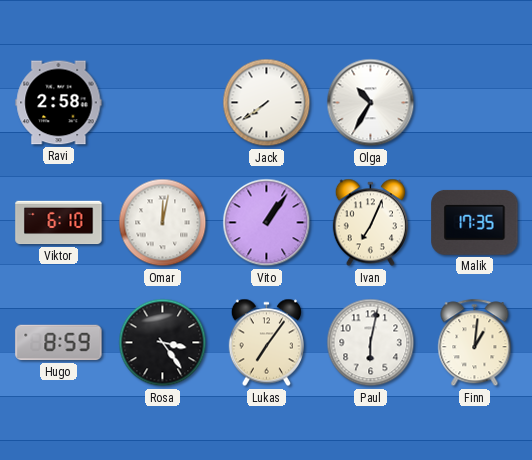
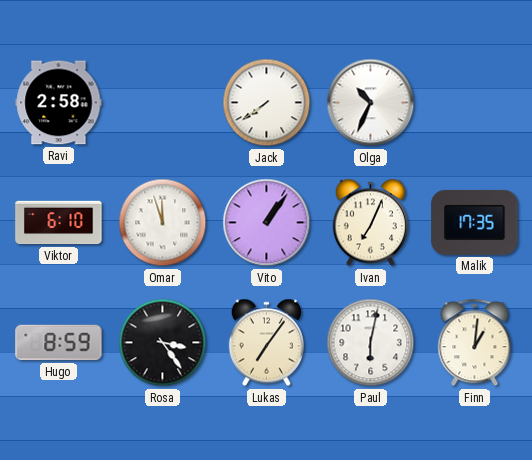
Olga: 10:35 -> 10:34
Omar: 12:02 -> 11:57
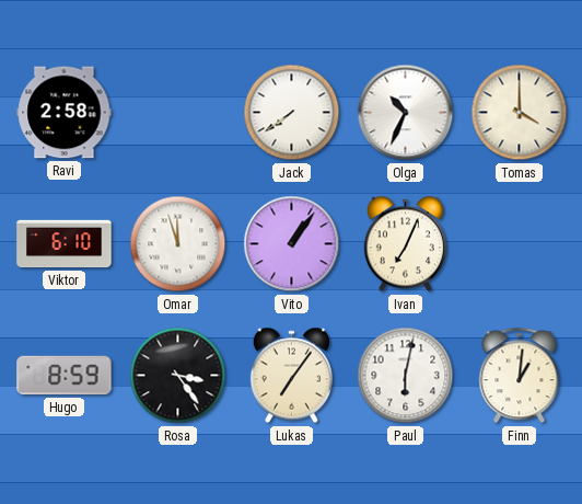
Tomas: none -> 4:00
Malik: 17:35 -> none
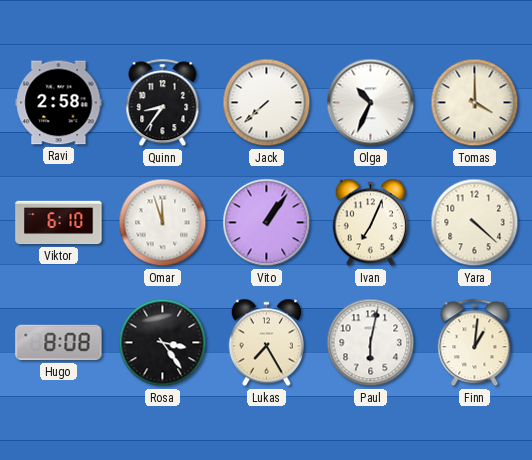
Quinn: none -> 8:36
Jack: 7:39 -> 7:38
Yara: none -> 4:22
Hugo: 8:59 -> 8:08
Lukas: 7:06 -> 7:25
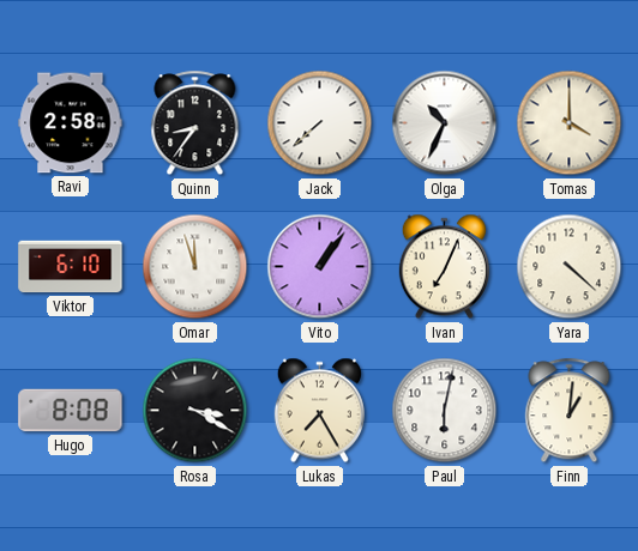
Rosa: 3:24 -> 3:20
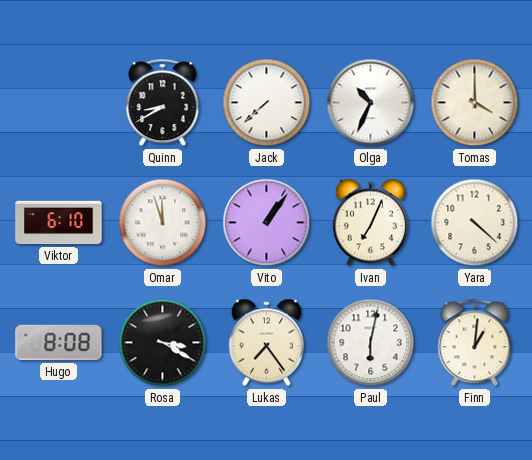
Ravi: 2:58 -> none
Quinn: 8:36 -> 8:40
Lukas: 7:25 -> 7:24
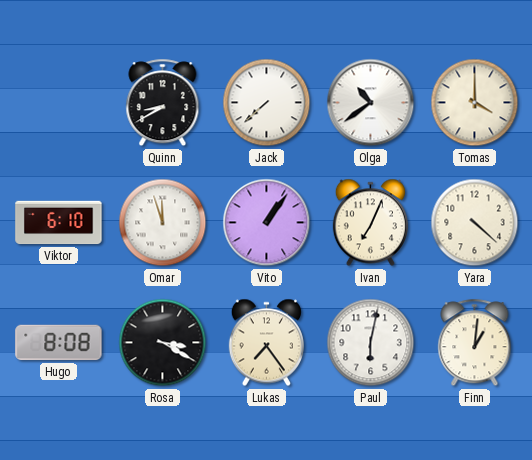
Olga: 10:34 -> 10:39
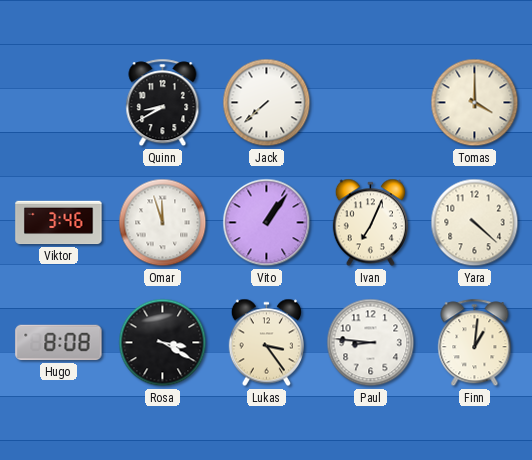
Olga: 10:39 -> none
Viktor: 6:10 -> 3:46
Lukas: 7:24 -> 3:24
Paul: 6:02 -> 8:46
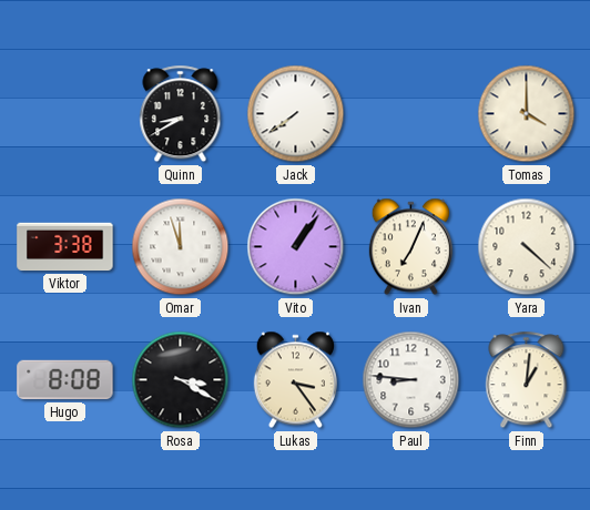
Jack: 7:38 -> 7:39
Viktor: 3:46 -> 3:38
